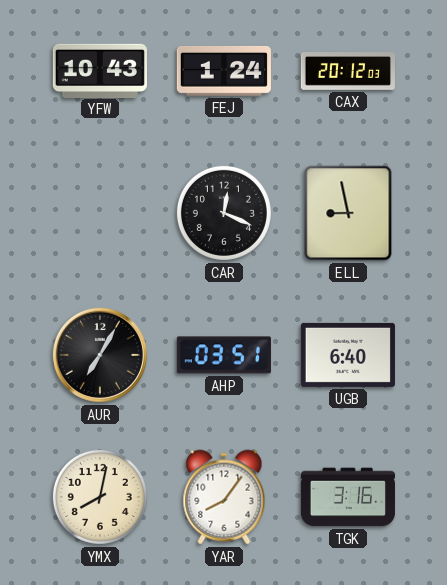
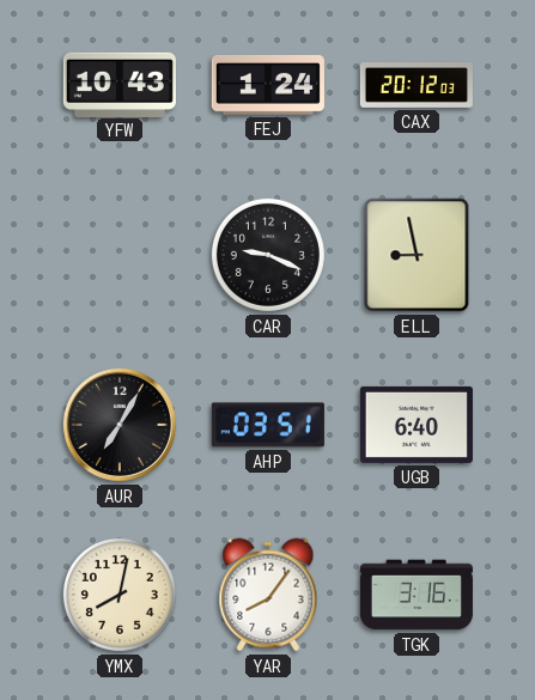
CAR: 12:19 -> 9:19
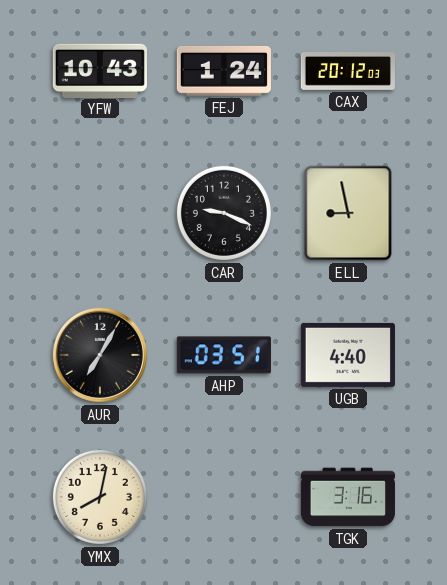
UGB: 6:40 -> 4:40
YAR: 8:06 -> none
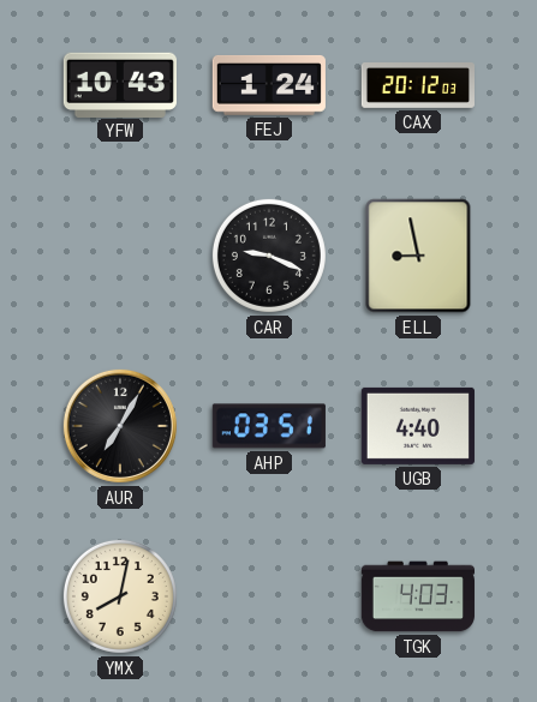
TGK: 3:16 -> 4:03
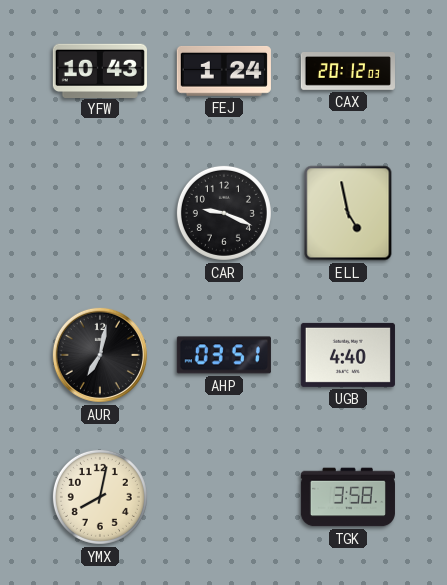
ELL: 8:58 -> 4:58
AUR: 7:05 -> 7:02
TGK: 4:03 -> 3:58
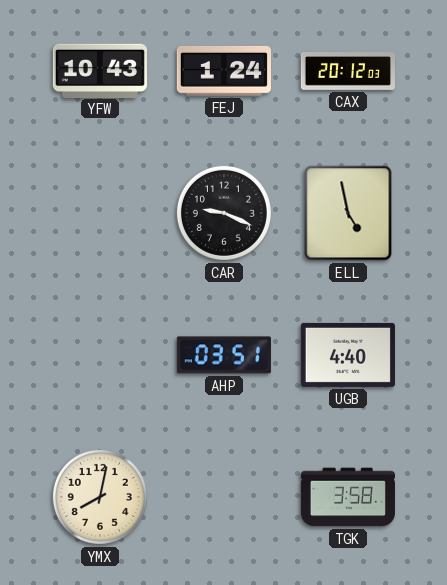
AUR: 7:02 -> none
